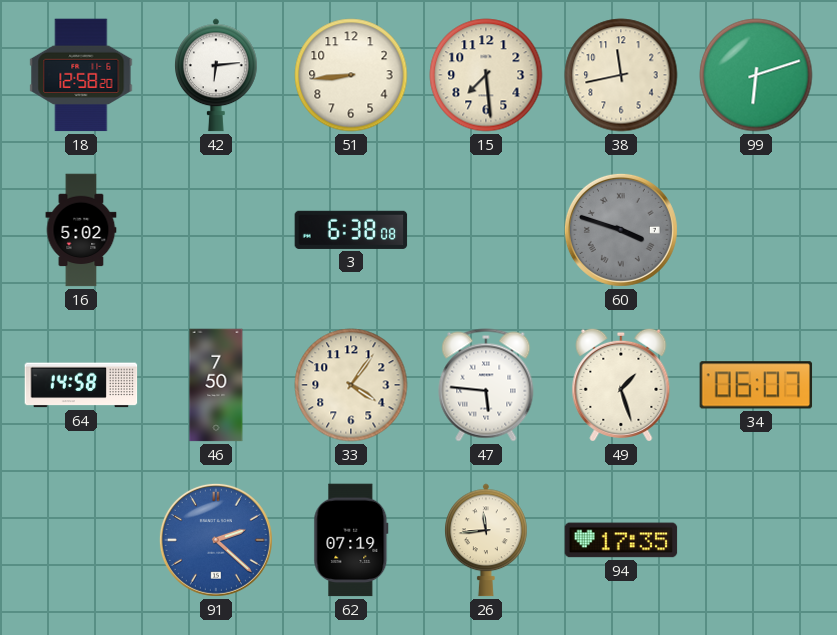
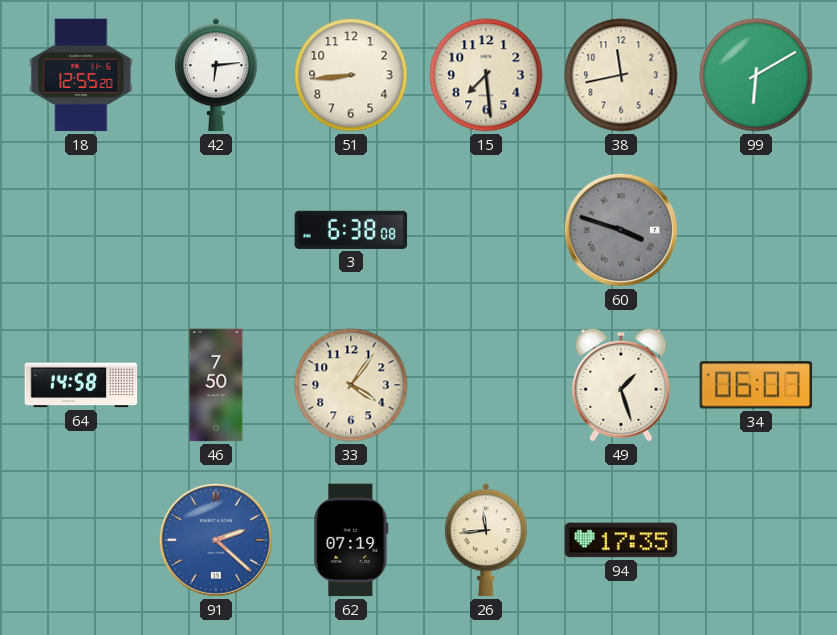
18: 12:58 -> 12:55
99: 6:12 -> 6:10
16: 5:02 -> none
47: 5:46 -> none
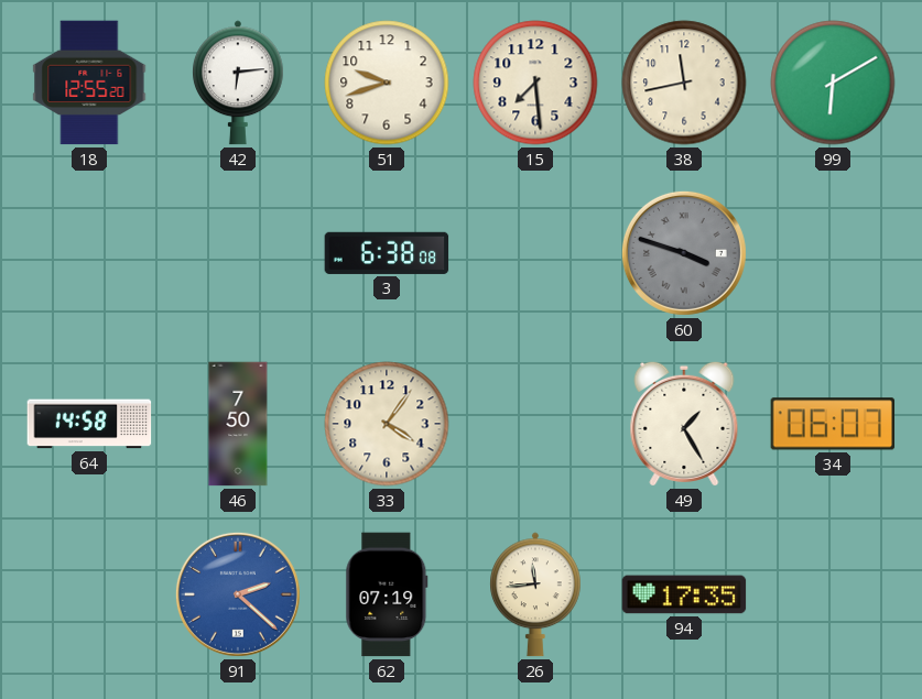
51: 8:44 -> 9:42
49: 1:27 -> 1:25
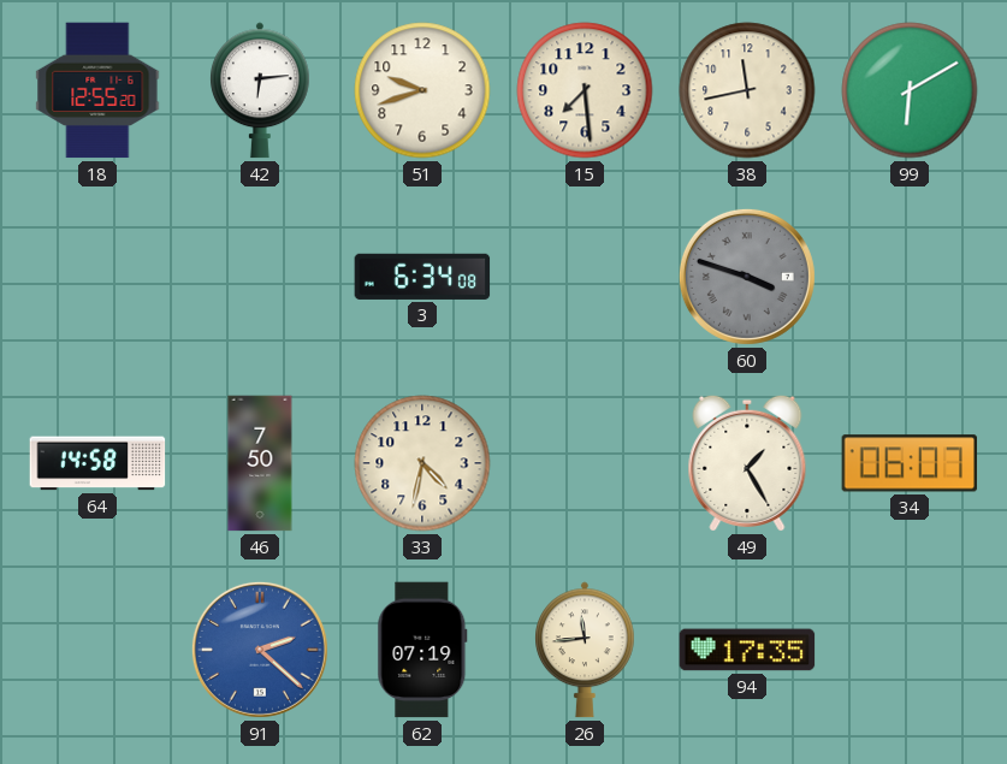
3: 6:38 -> 6:34
33: 4:06 -> 4:32
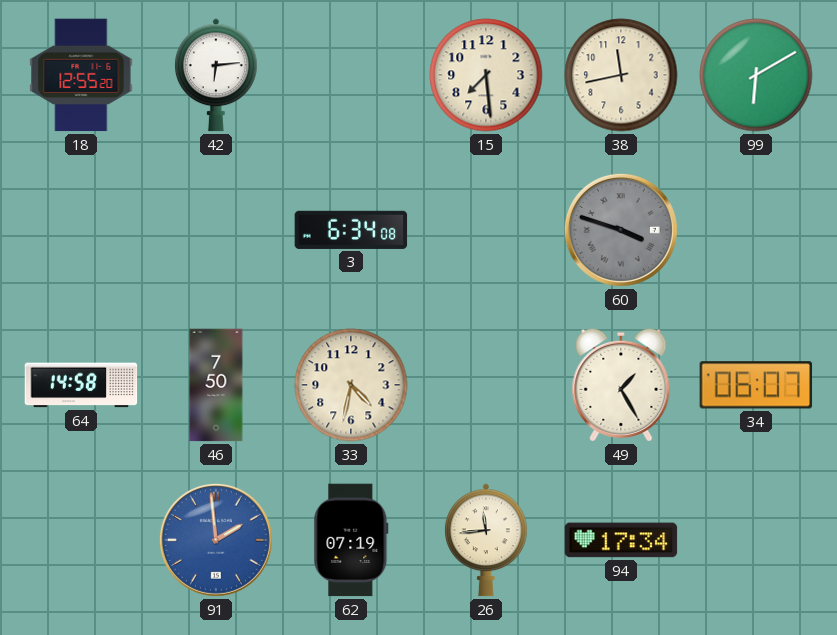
51: 9:42 -> none
91: 2:22 -> 1:59
94: 17:35 -> 17:34
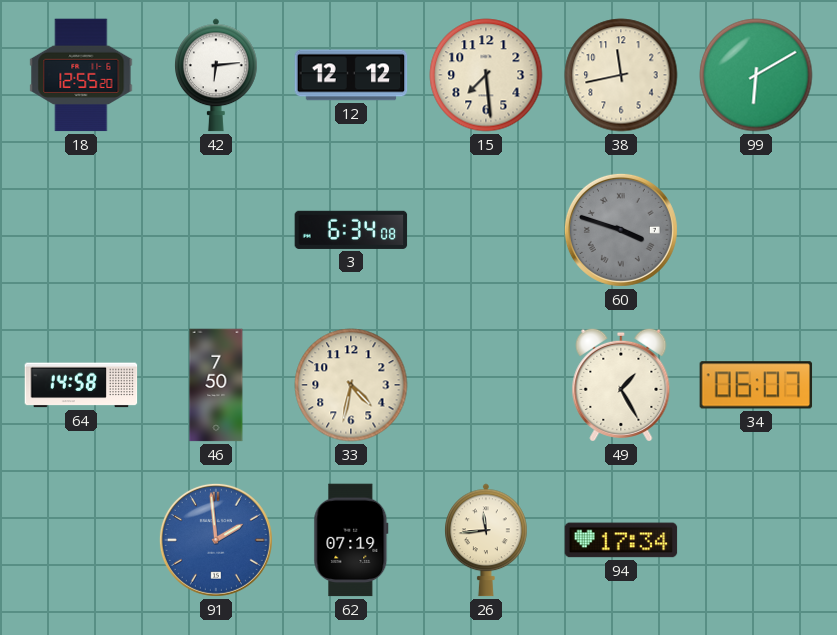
12: none -> 12:12
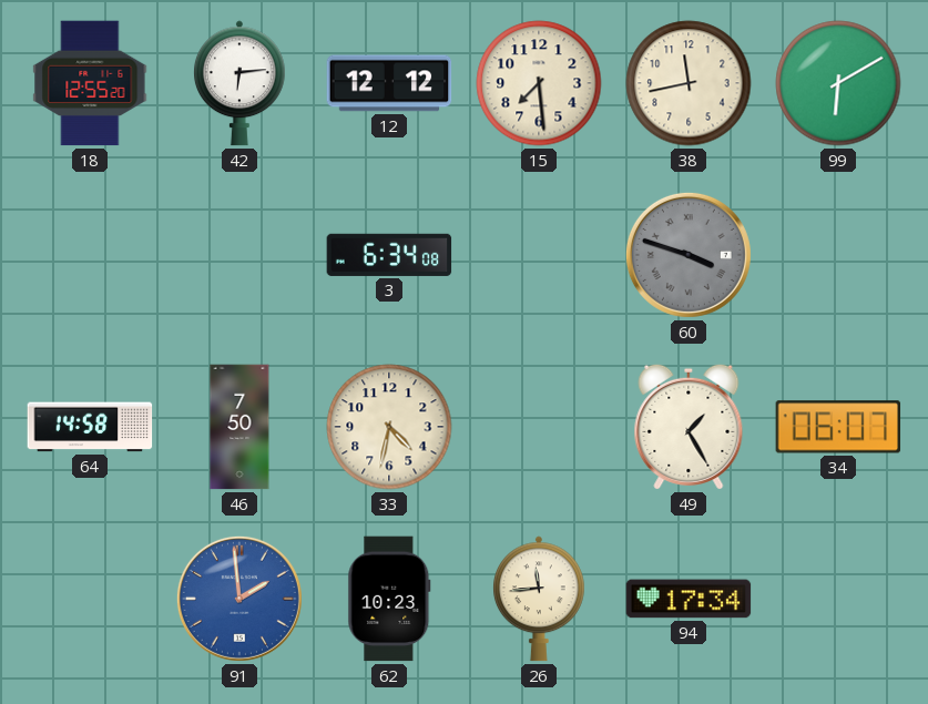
62: 07:19 -> 10:23
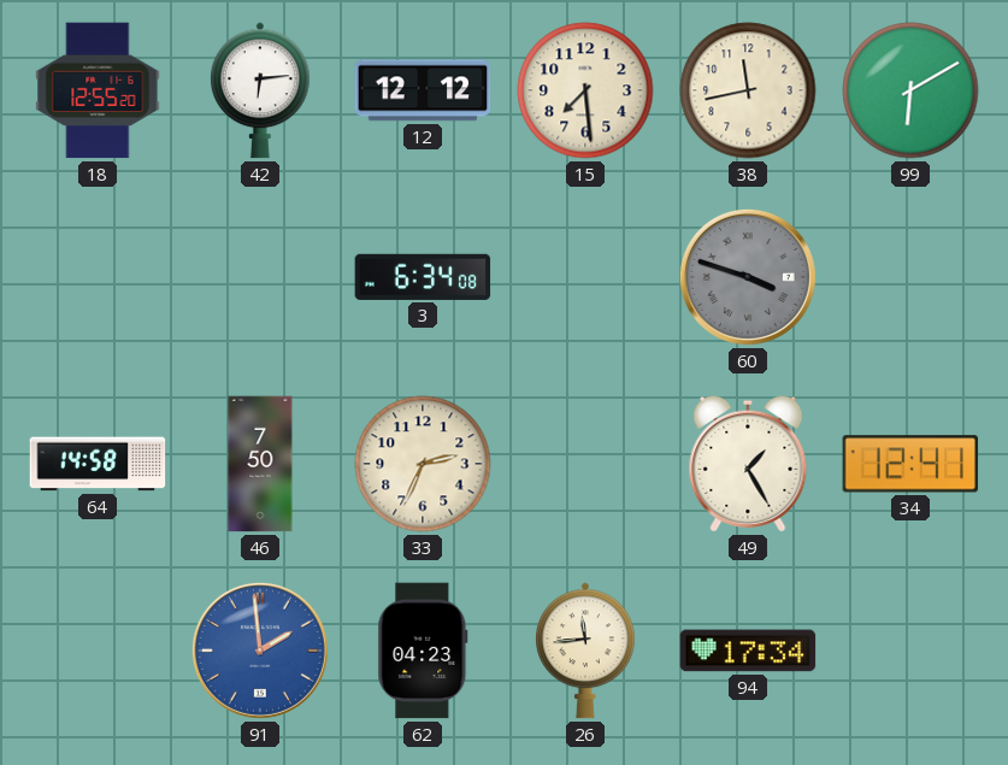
33: 4:32 -> 2:34
34: 06:07 -> 12:41
62: 10:23 -> 04:23
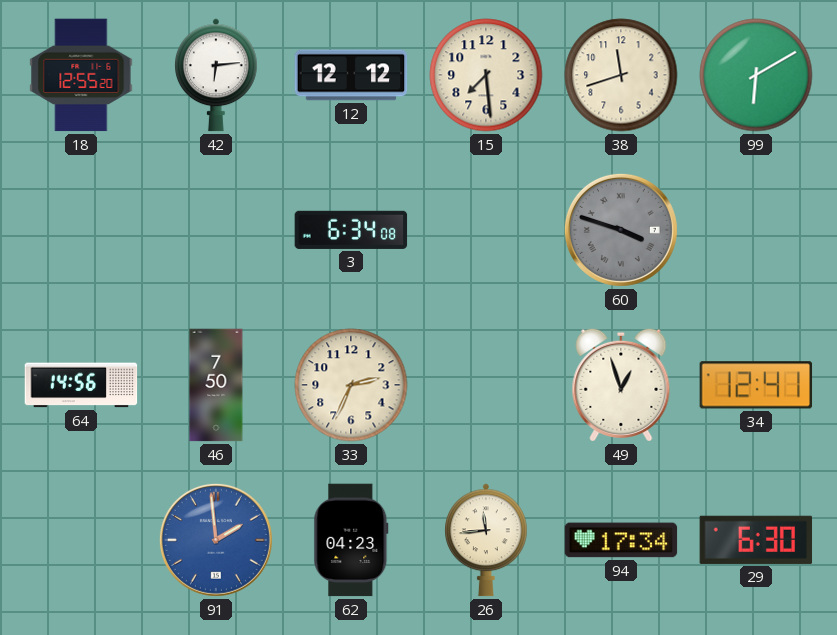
38: 11:43 -> 11:42
64: 14:58 -> 14:56
49: 1:25 -> 12:57
29: none -> 6:30
